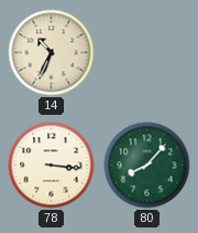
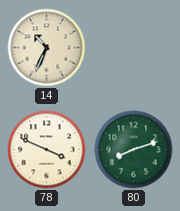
78: 3:16 -> 3:49
80: 8:07 -> 8:12
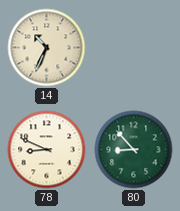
78: 3:49 -> 8:49
80: 8:12 -> 8:53
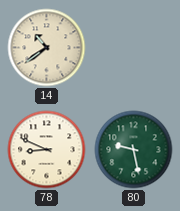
14: 10:34 -> 10:39
80: 8:53 -> 9:28
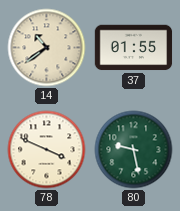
37: none -> 01:55
78: 8:49 -> 3:49
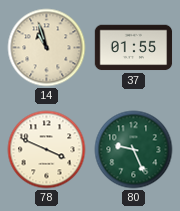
14: 10:39 -> 10:57
80: 9:28 -> 9:26
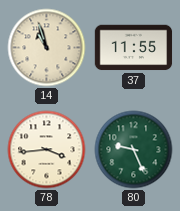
37: 01:55 -> 11:55
78: 3:49 -> 3:44
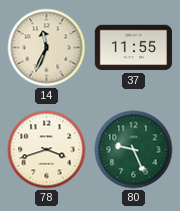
14: 10:57 -> 11:34
78: 3:44 -> 3:42
